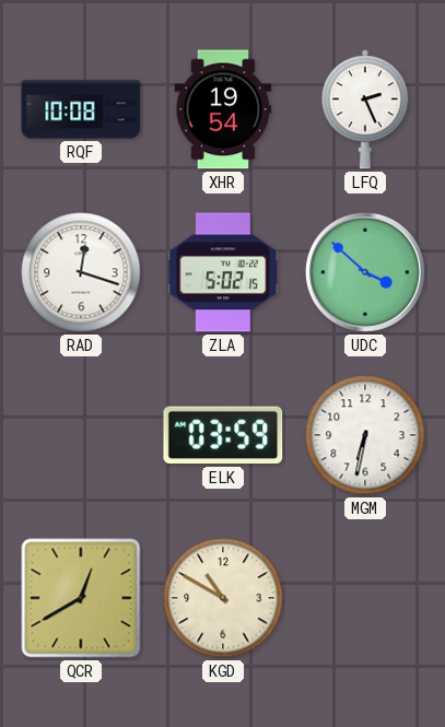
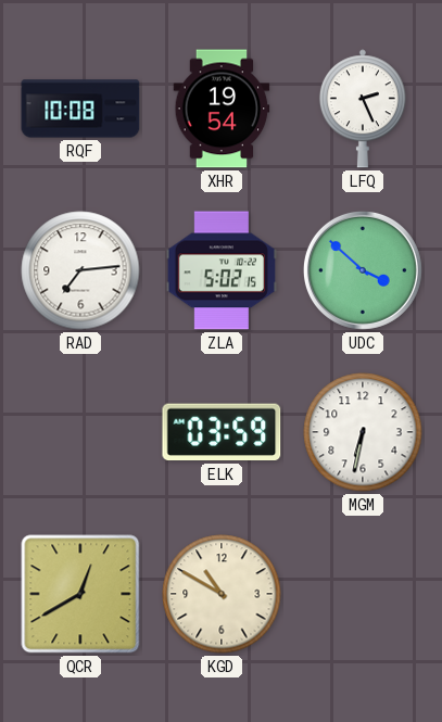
RAD: 12:18 -> 7:14
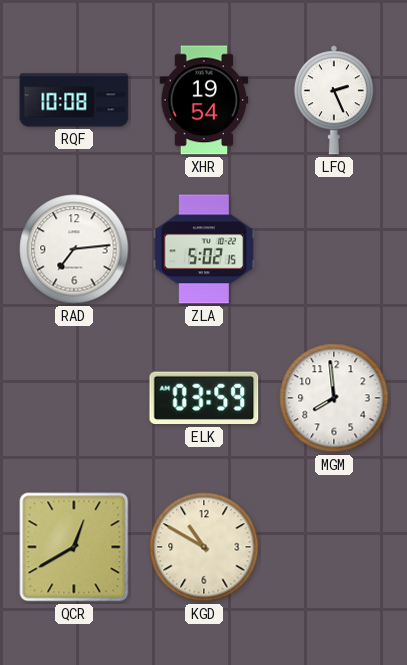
UDC: 3:52 -> none
MGM: 6:32 -> 7:59
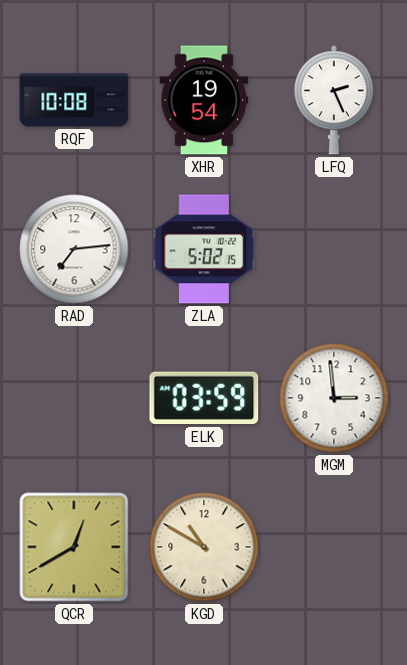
MGM: 7:59 -> 2:59
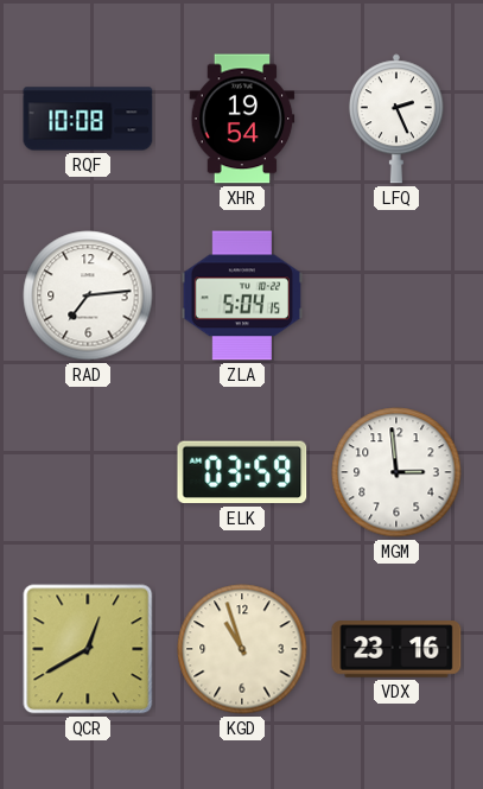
ZLA: 5:02 -> 5:04
KGD: 10:50 -> 10:57
VDX: none -> 23:16
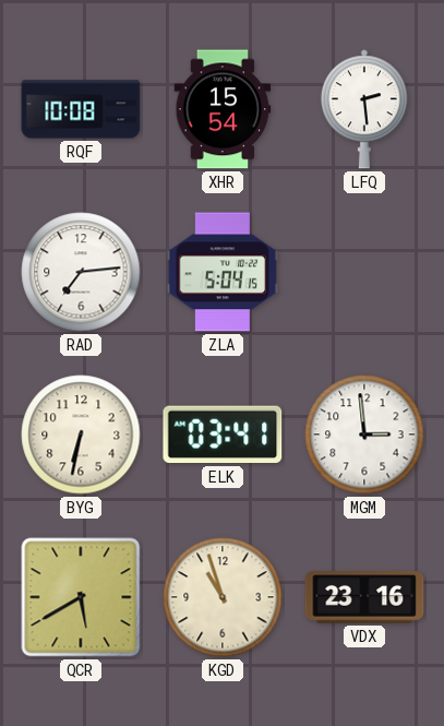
XHR: 19:54 -> 15:54
LFQ: 2:26 -> 2:29
BYG: none -> 6:32
ELK: 03:59 -> 03:41
QCR: 12:40 -> 5:40
